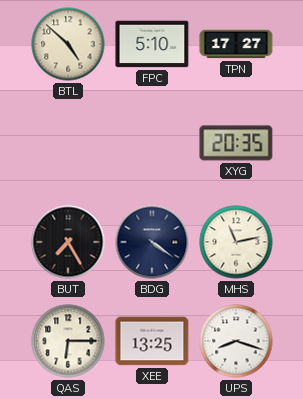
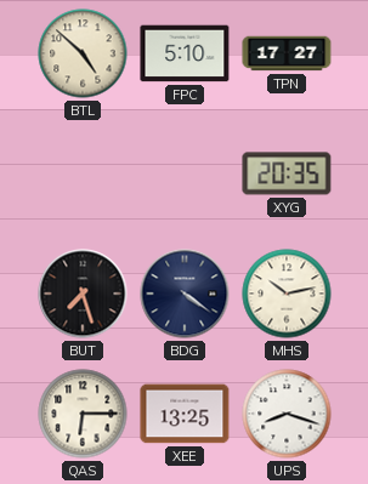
BUT: 7:25 -> 7:27
MHS: 11:13 -> 10:13
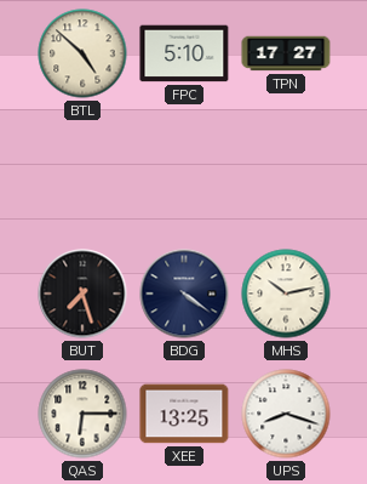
XYG: 20:35 -> none
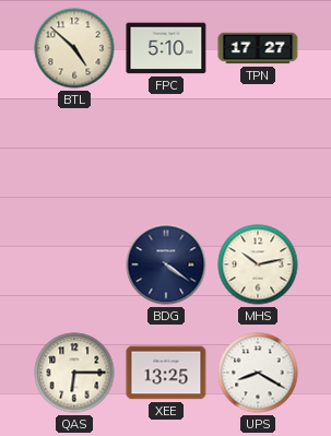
BUT: 7:27 -> none
UPS: 8:18 -> 8:20
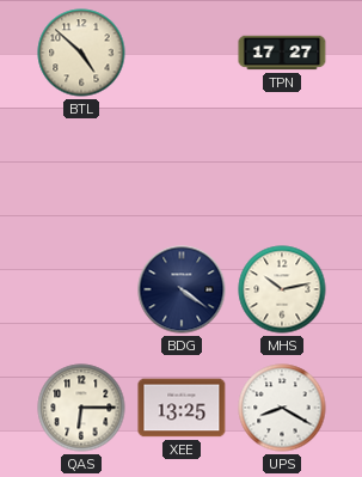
FPC: 5:10 -> none
